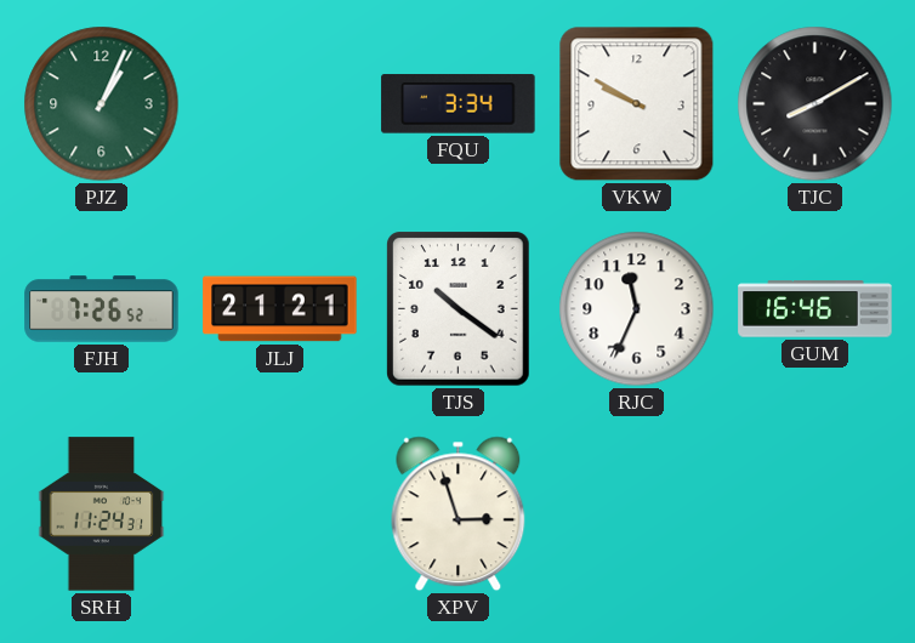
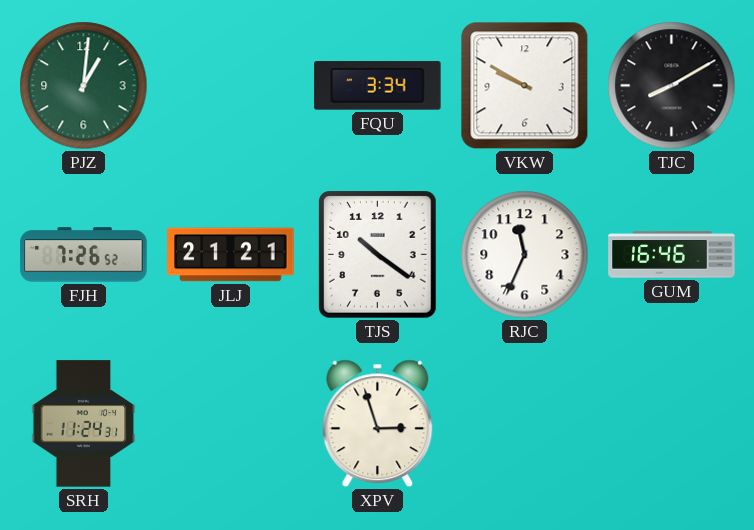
PJZ: 1:04 -> 1:01
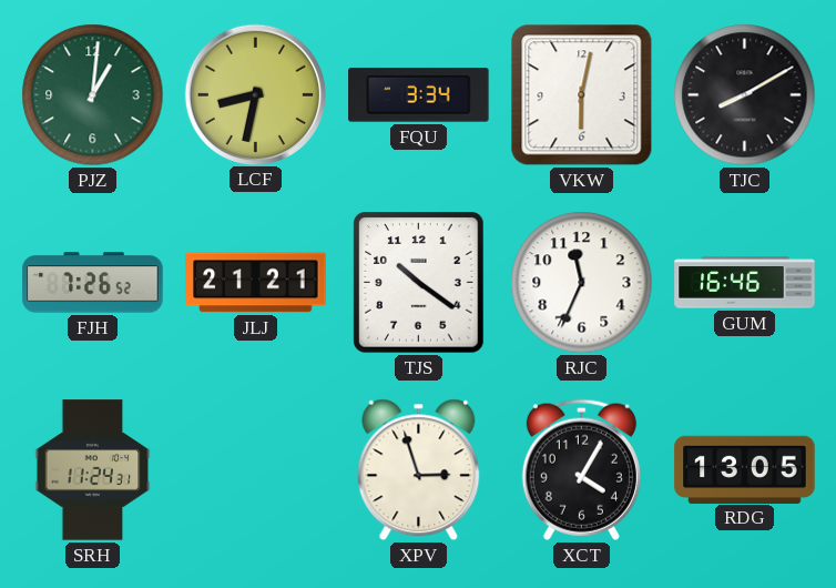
LCF: none -> 8:32
VKW: 9:50 -> 6:02
XCT: none -> 4:05
RDG: none -> 13:05
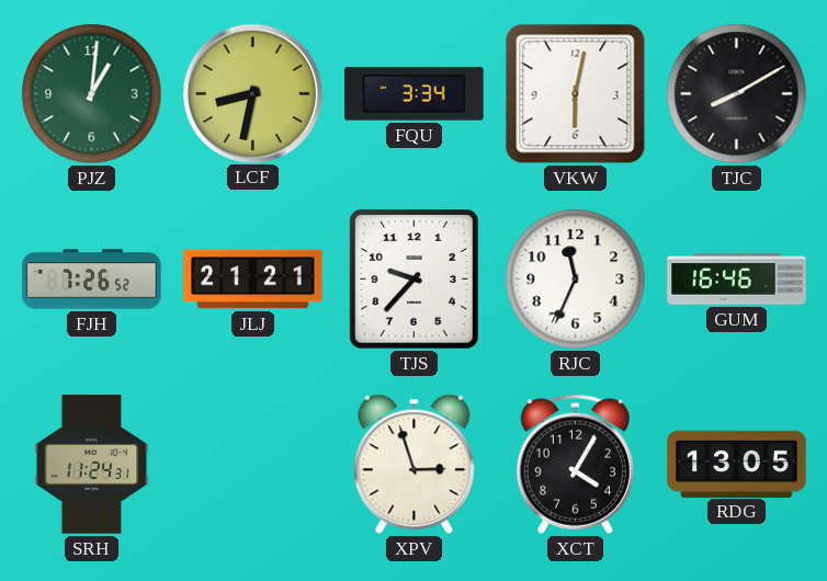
TJS: 10:21 -> 9:37
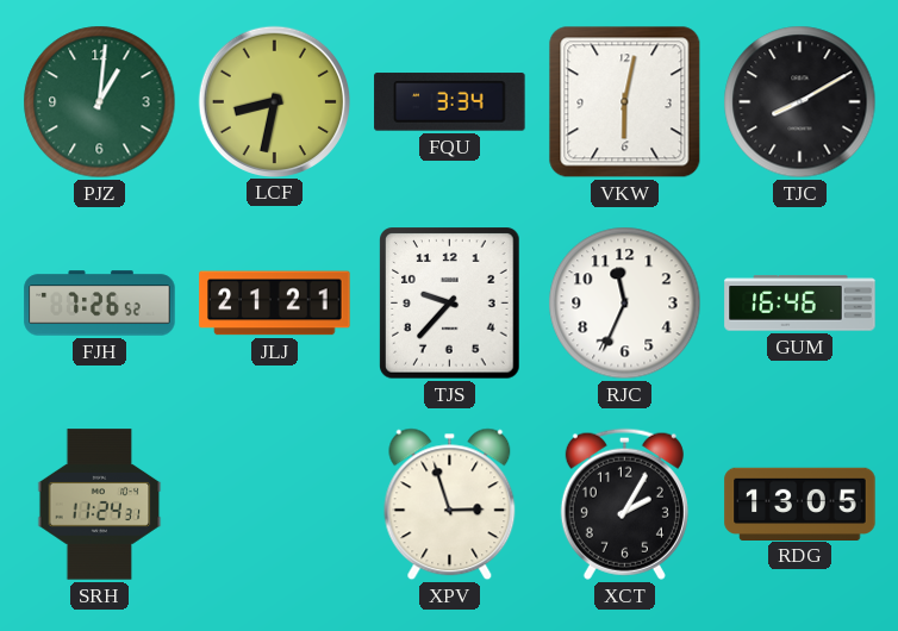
XCT: 4:05 -> 2:05
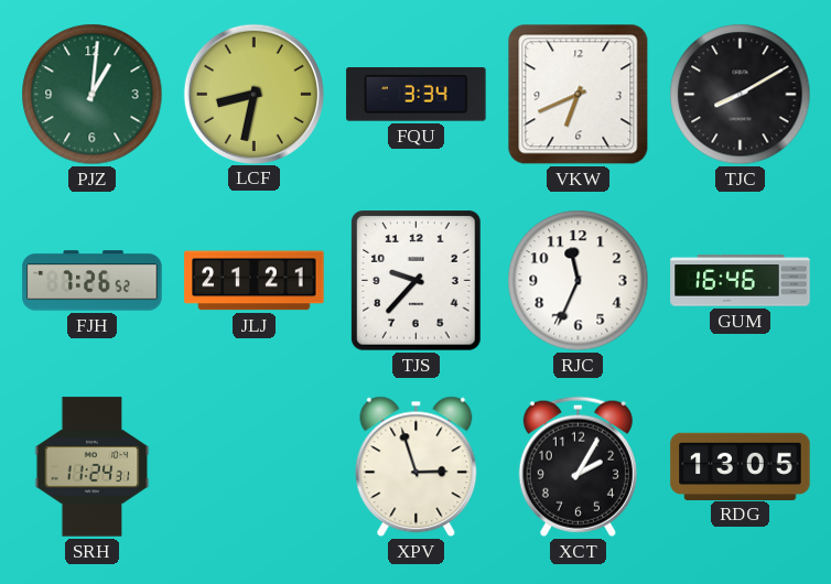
VKW: 6:02 -> 6:41
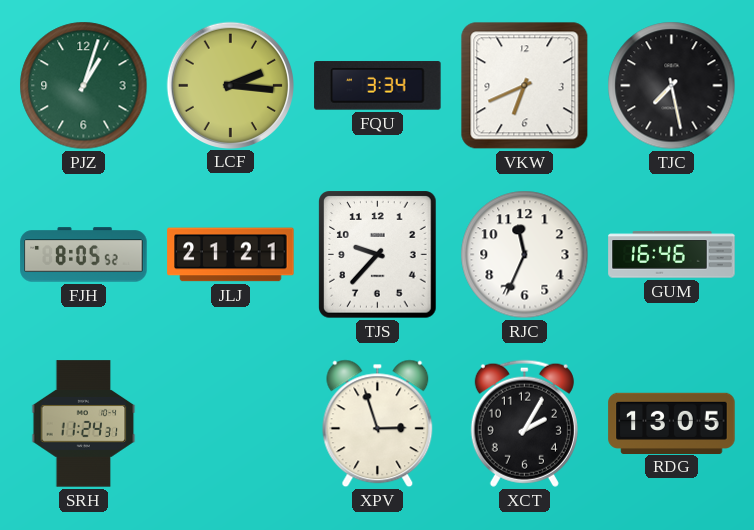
PJZ: 1:01 -> 1:03
LCF: 8:32 -> 2:16
TJC: 8:10 -> 7:28
FJH: 7:26 -> 8:05
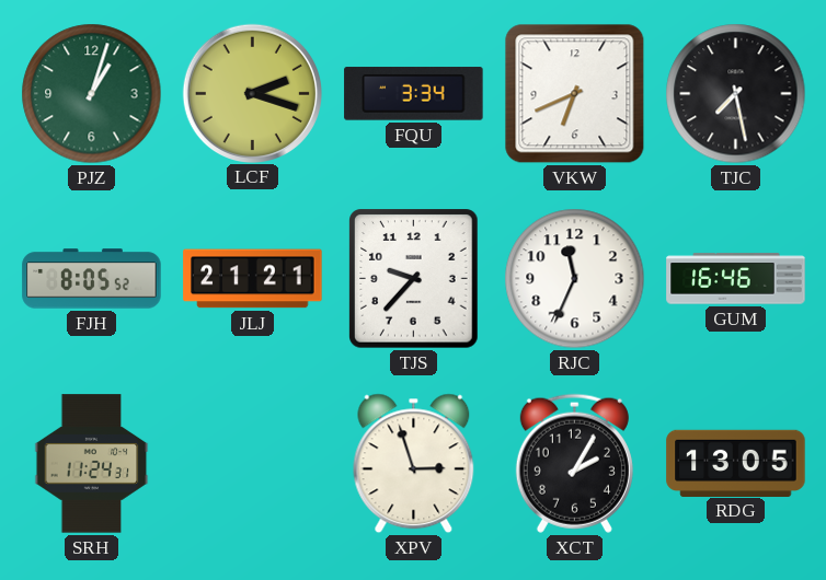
LCF: 2:16 -> 2:18
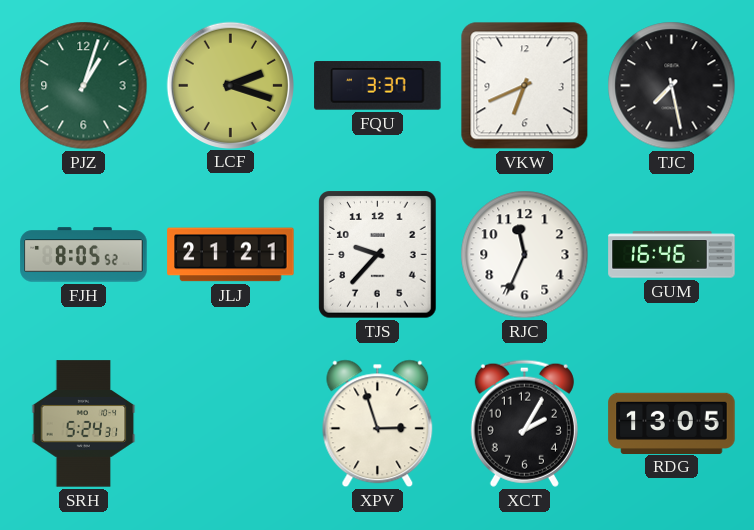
FQU: 3:34 -> 3:37
SRH: 11:24 -> 5:24
